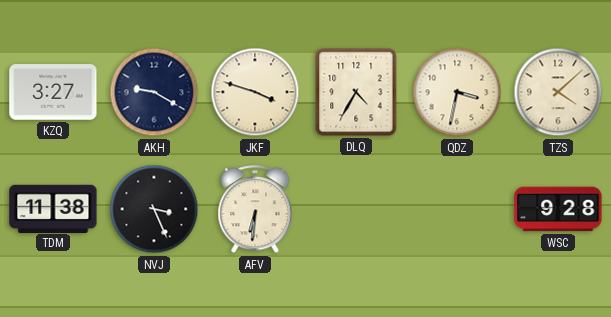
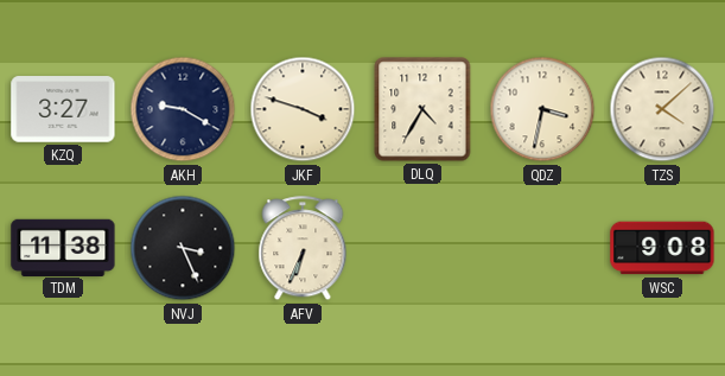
AFV: 6:31 -> 6:34
WSC: 9:28 -> 9:08
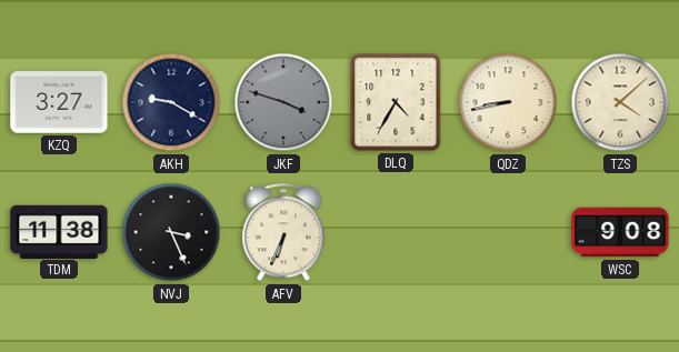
JKF dial: cream -> grey
QDZ: 3:32 -> 8:43
